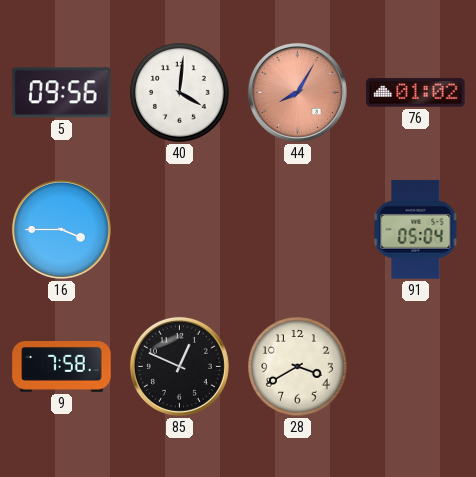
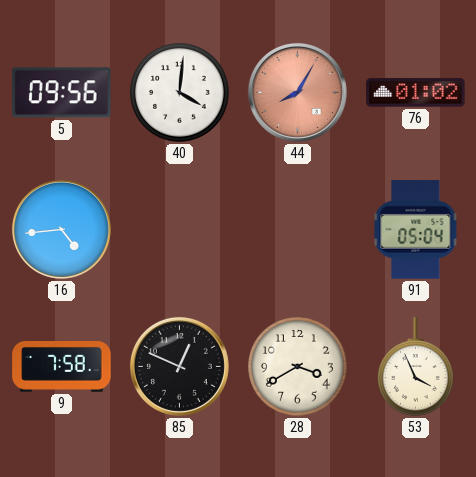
16: 3:45 -> 4:44
53: none -> 3:56
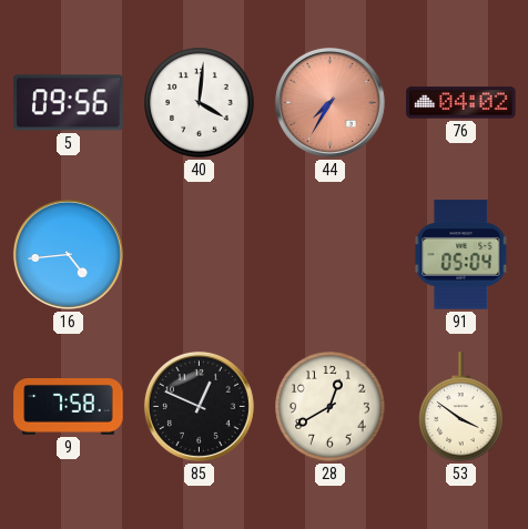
44: 8:05 -> 7:35
76: 01:02 -> 04:02
28: 3:40 -> 12:40
53: 3:56 -> 3:51
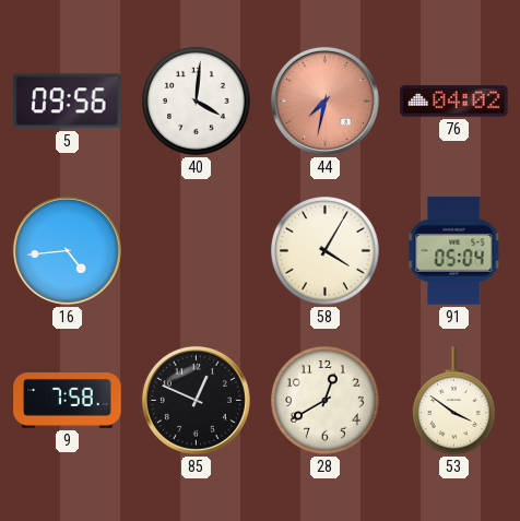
44: 7:35 -> 7:32
58: none -> 4:05
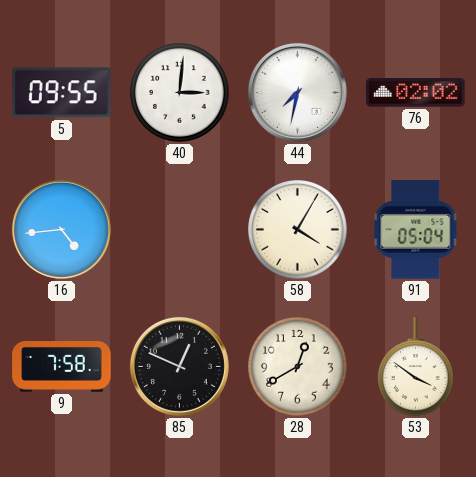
5: 09:56 -> 09:55
40: 4:01 -> 3:01
44 dial: salmon -> white
76: 04:02 -> 02:02
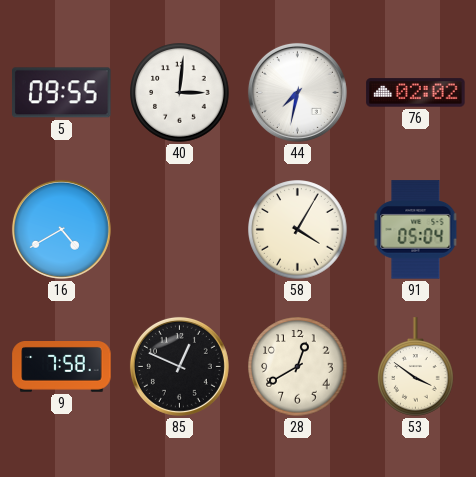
16: 4:44 -> 4:40
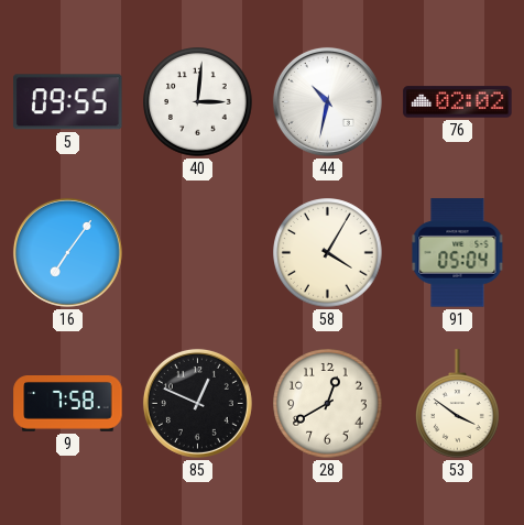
44: 7:32 -> 10:32
16: 4:40 -> 7:06
